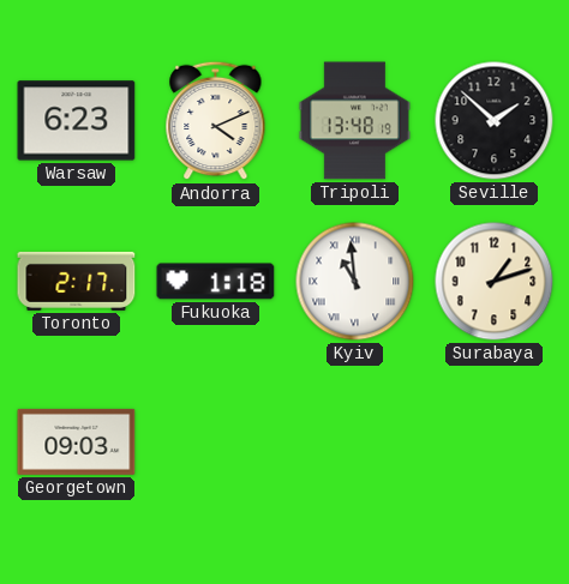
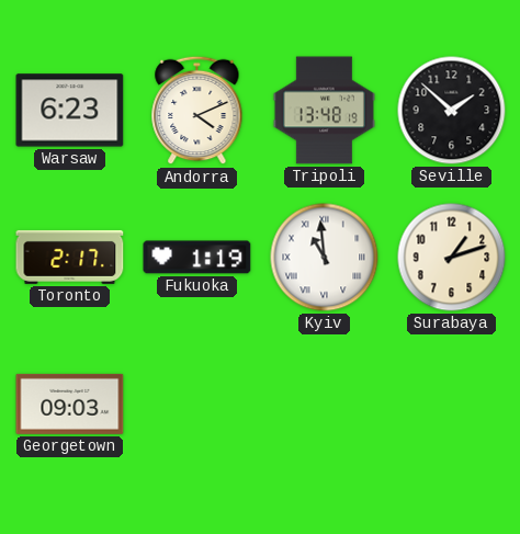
Fukuoka: 1:18 -> 1:19
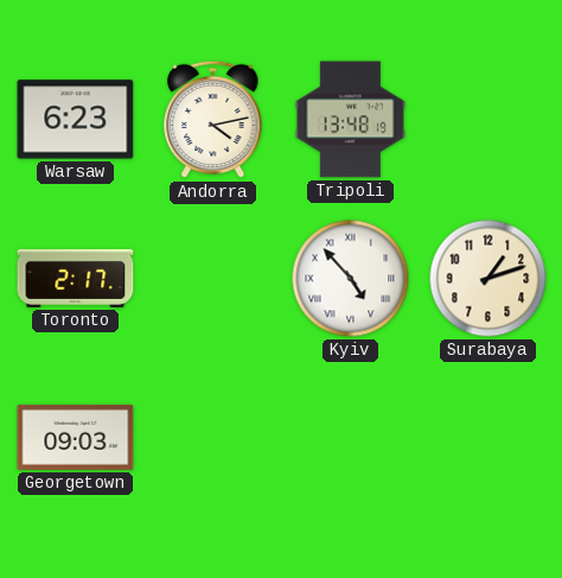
Andorra: 4:11 -> 4:13
Seville: 1:52 -> none
Fukuoka: 1:19 -> none
Kyiv: 10:59 -> 4:53
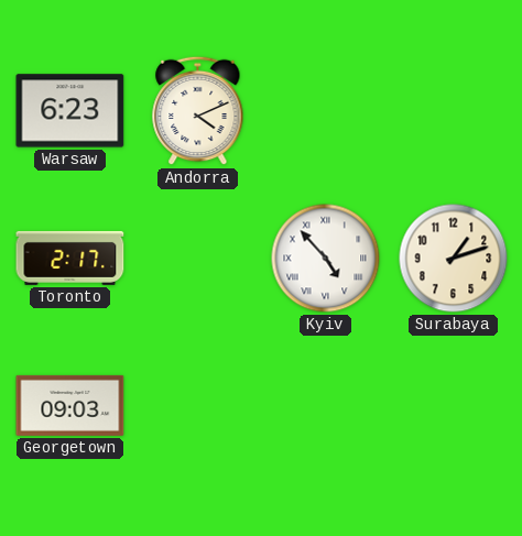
Andorra: 4:13 -> 4:11
Tripoli: 13:48 -> none
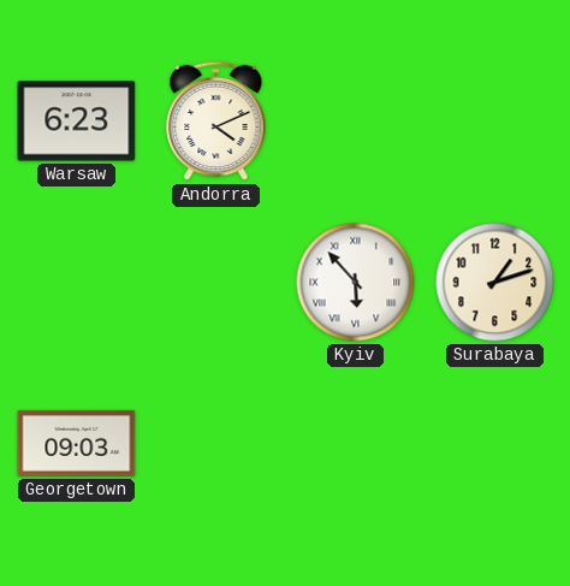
Toronto: 2:17 -> none
Kyiv: 4:53 -> 5:53
